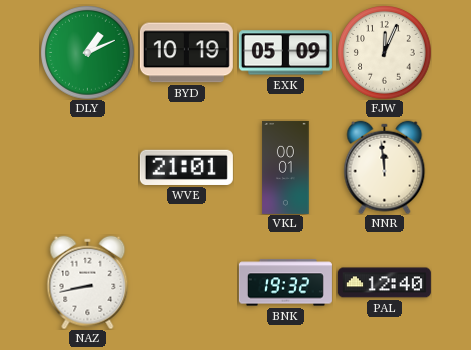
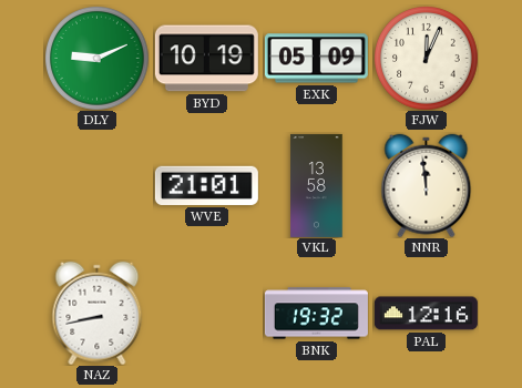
DLY: 1:11 -> 9:11
VKL: 00:01 -> 13:58
PAL: 12:40 -> 12:16
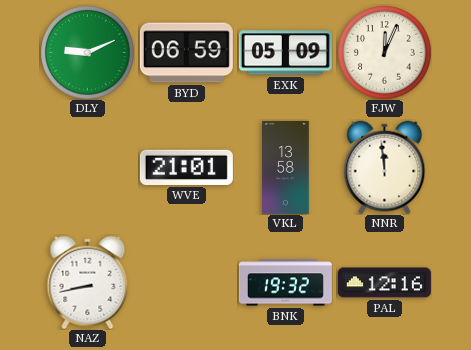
BYD: 10:19 -> 06:59
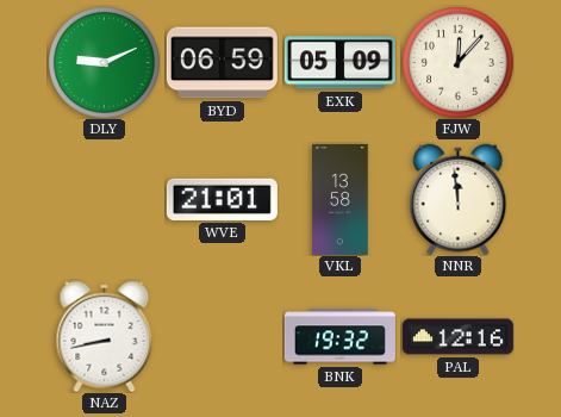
FJW: 12:04 -> 12:07
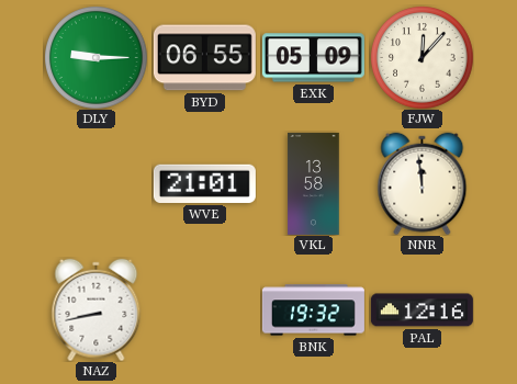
DLY: 9:11 -> 9:15
BYD: 06:59 -> 06:55
